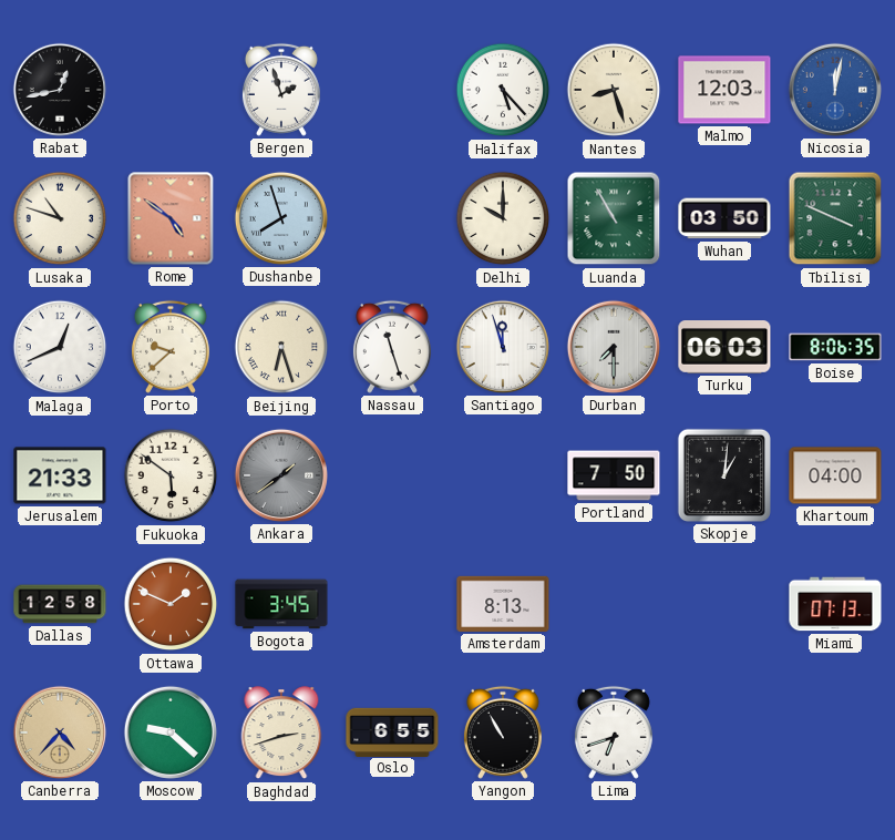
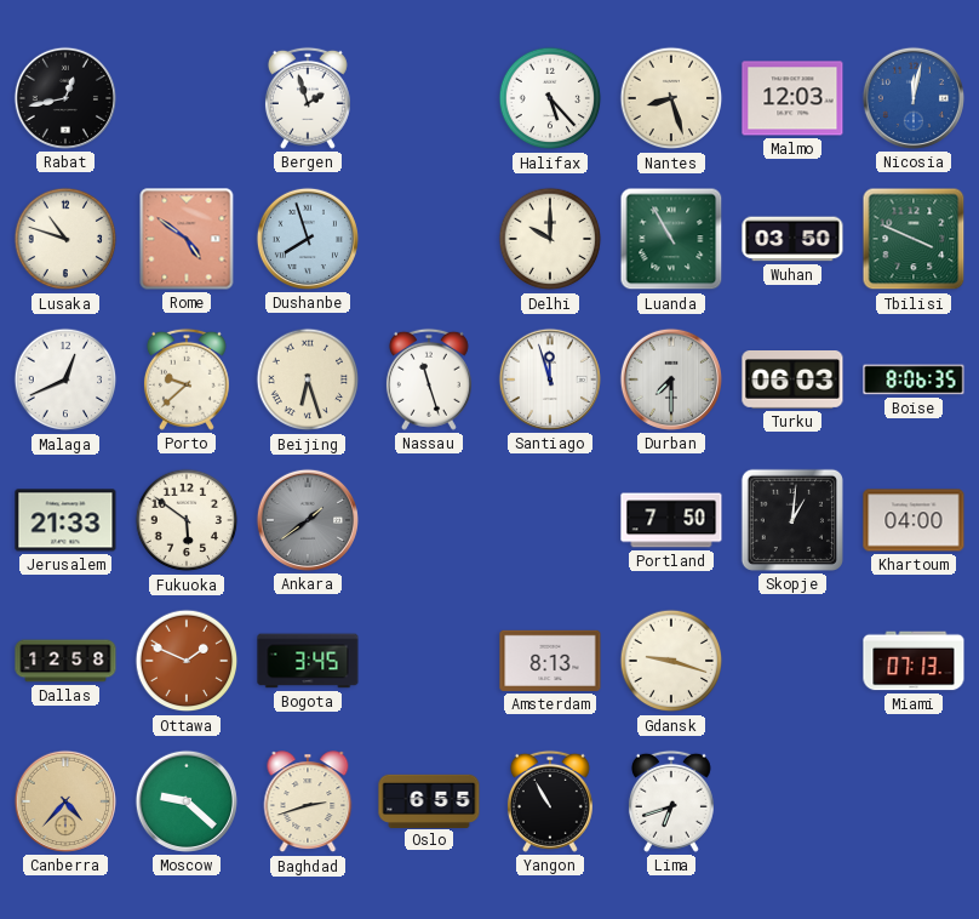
Gdansk: none -> 9:18
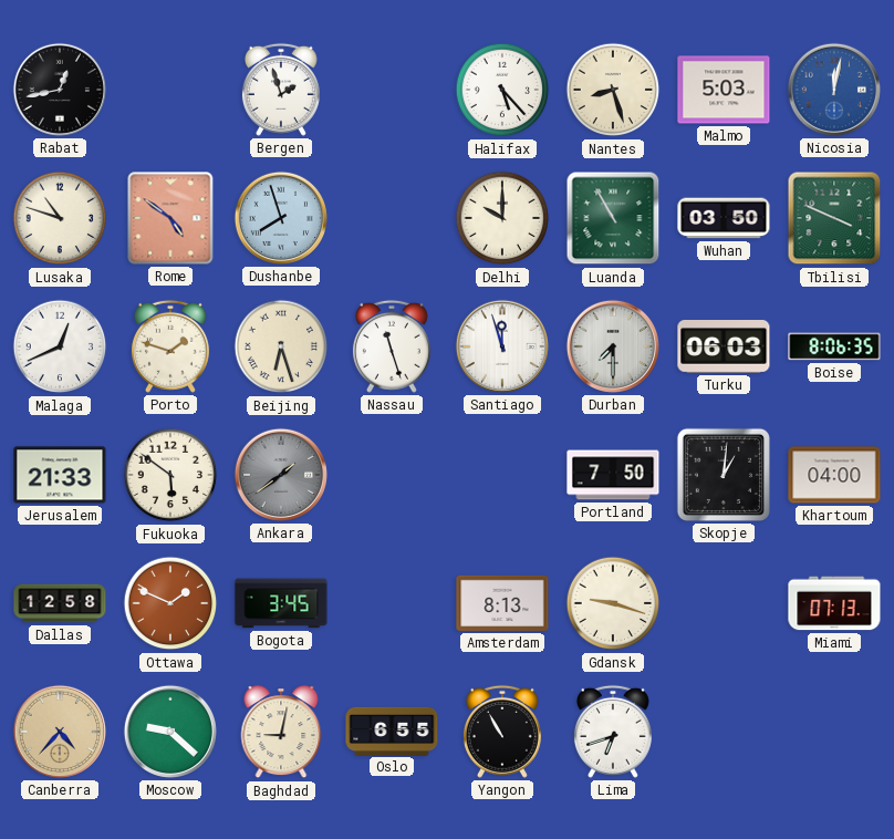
Malmo: 12:03 -> 5:03
Porto: 9:38 -> 1:48
Baghdad: 2:42 -> 9:02
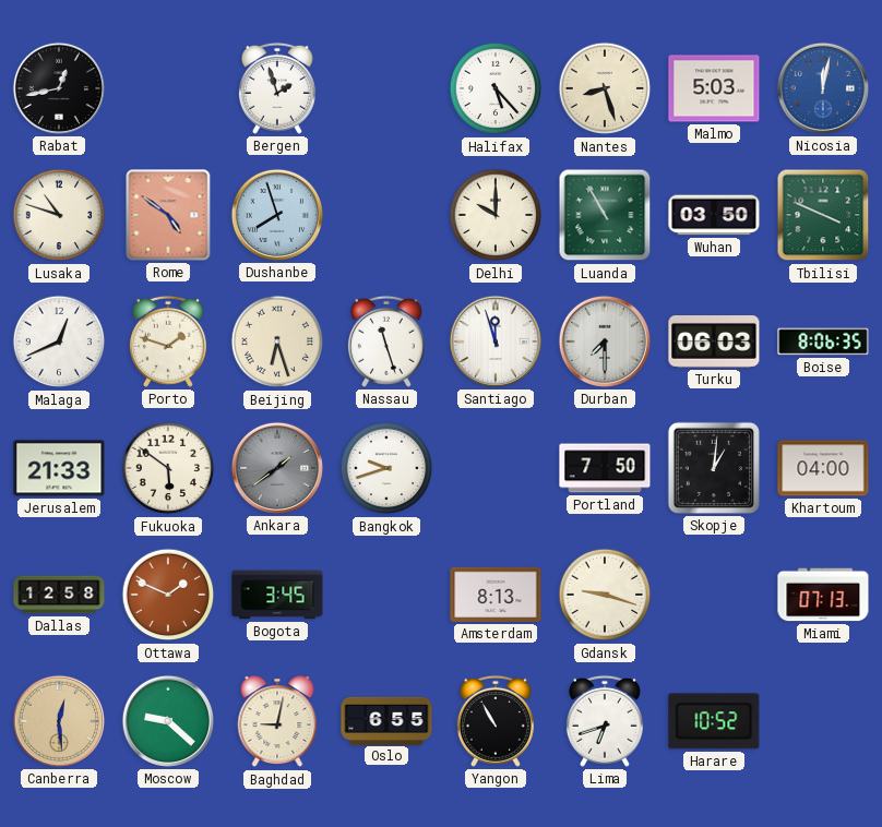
Bangkok: none -> 9:42
Canberra: 4:37 -> 12:29
Harare: none -> 10:52
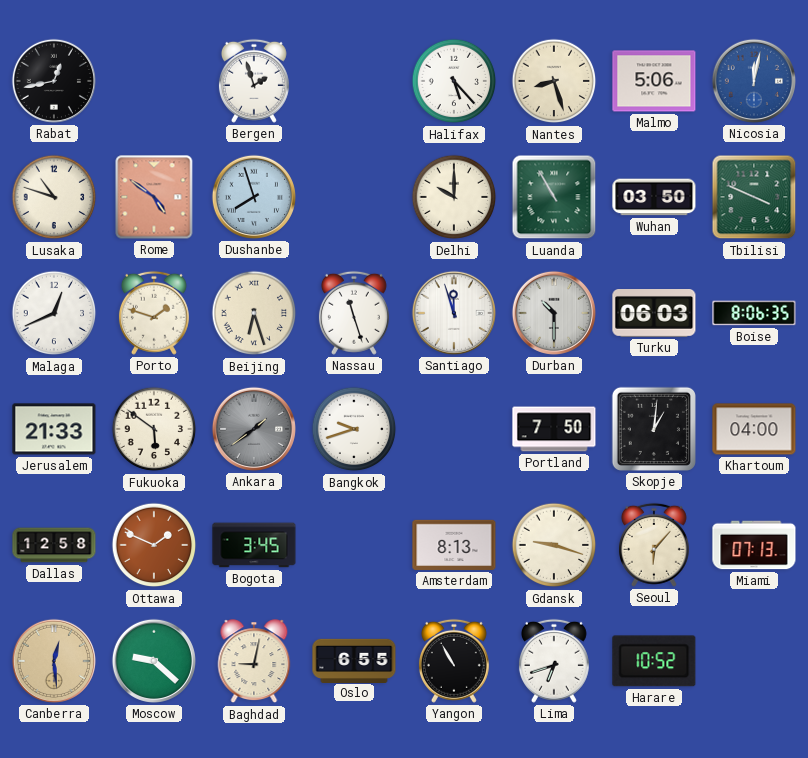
Malmo: 5:03 -> 5:06
Durban: 7:30 -> 10:30
Seoul: none -> 6:07
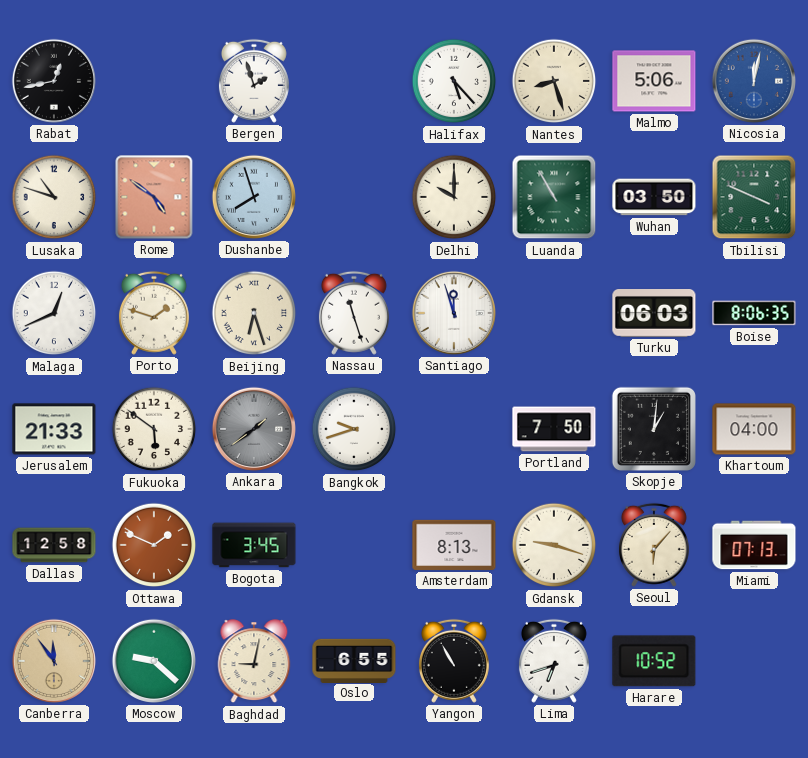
Durban: 10:30 -> none
Canberra: 12:29 -> 11:54
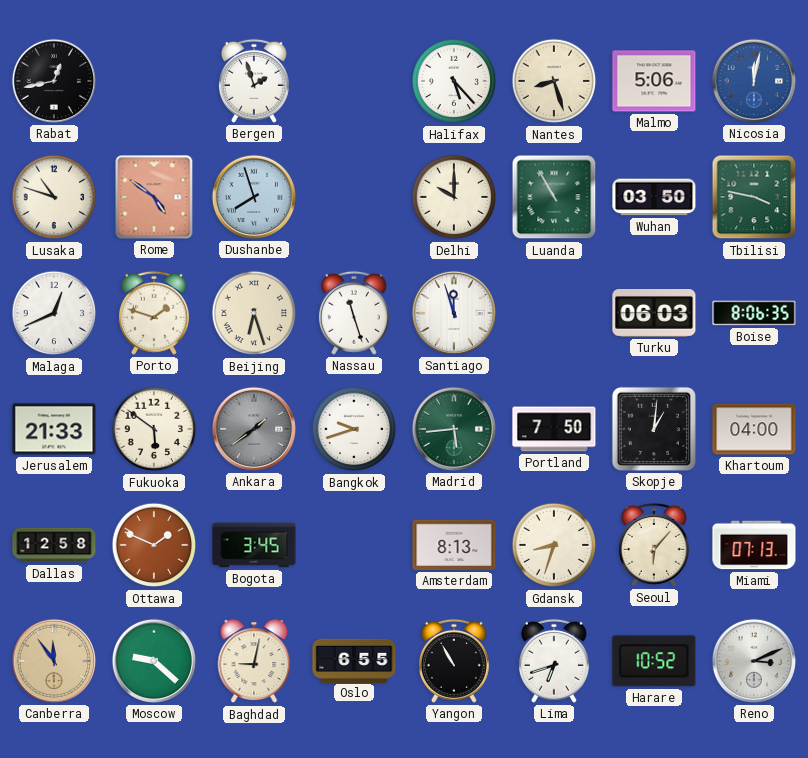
Tbilisi: 3:49 -> 3:47
Madrid: none -> 5:44
Gdansk: 9:18 -> 8:33
Reno: none -> 3:11
